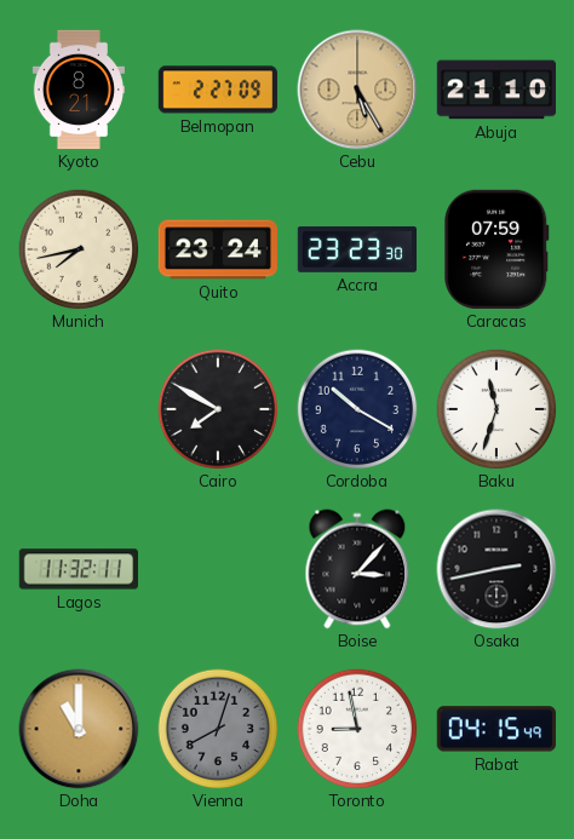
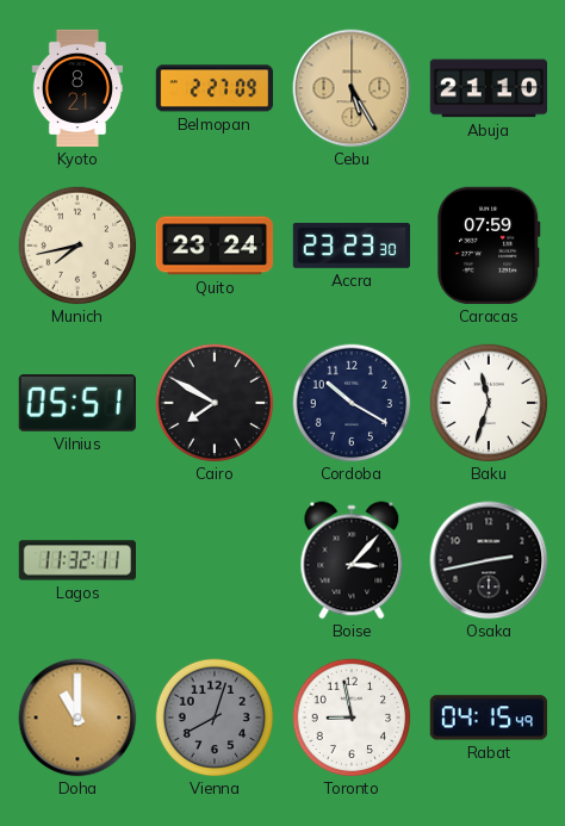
Vilnius: none -> 05:51
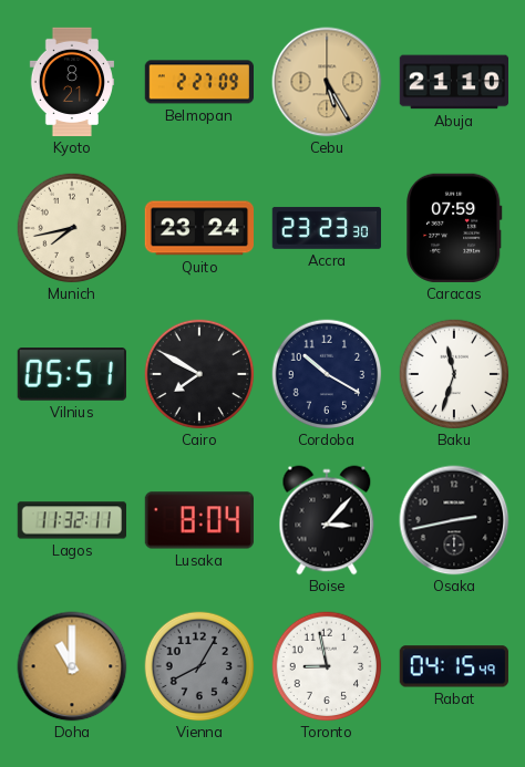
Lusaka: none -> 8:04
Vienna: 8:03 -> 8:05
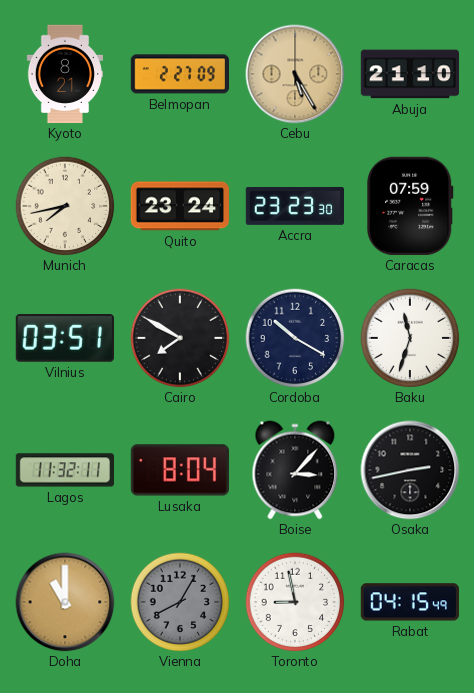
Vilnius: 05:51 -> 03:51
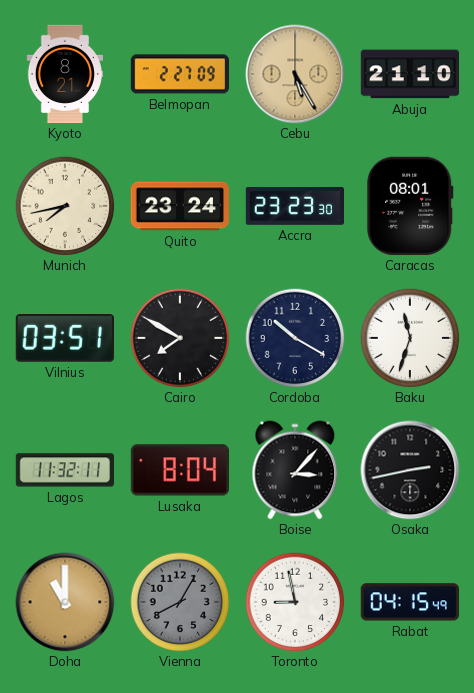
Caracas: 07:59 -> 08:01
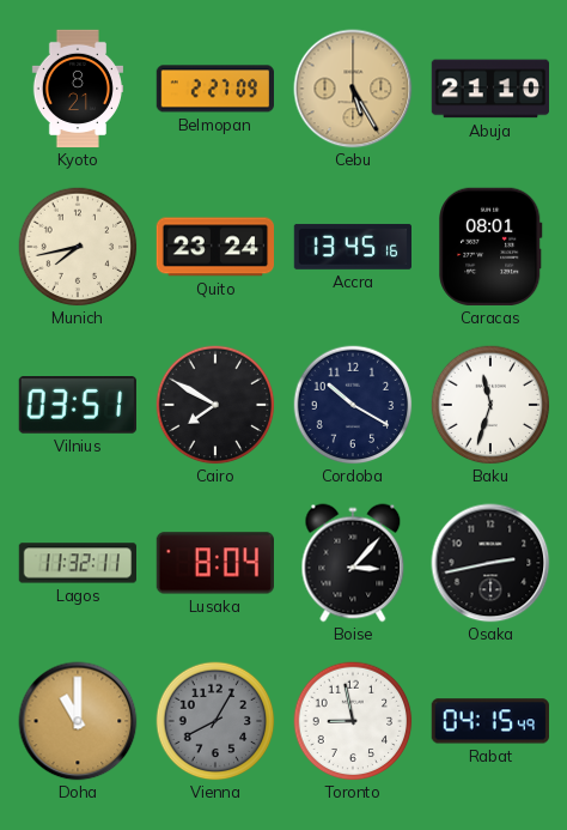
Accra: 23:23 -> 13:45
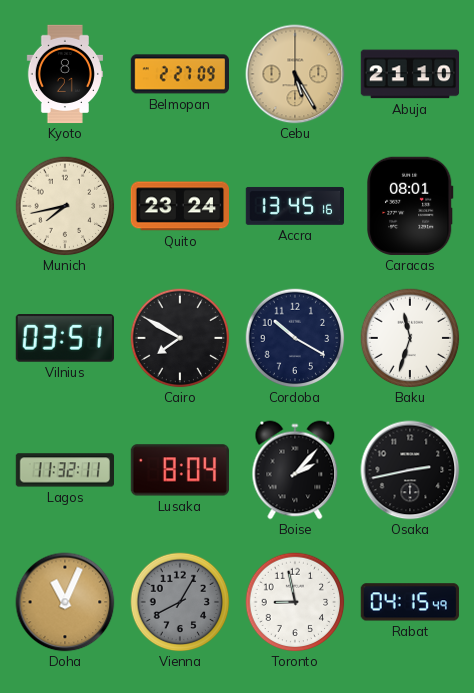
Boise: 3:07 -> 2:07
Doha: 11:00 -> 11:04
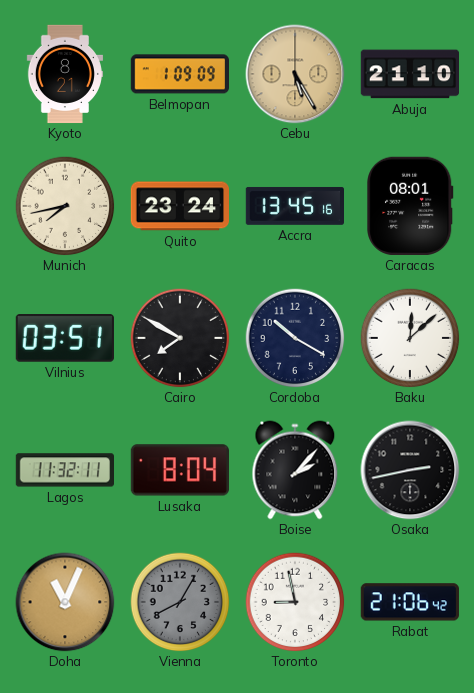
Belmopan: 2:27 -> 1:09
Baku: 11:33 -> 12:08
Rabat: 04:15 -> 21:06
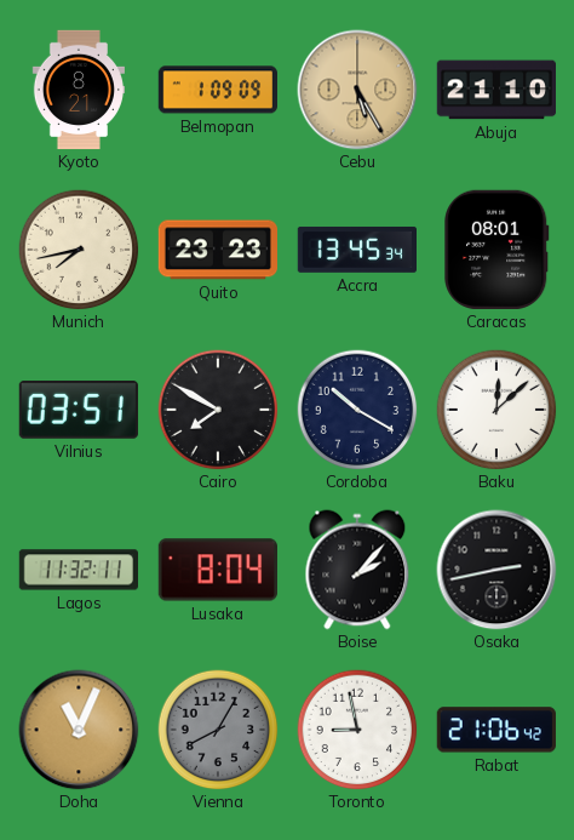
Quito: 23:24 -> 23:23
Accra: 13:45:16 -> 13:45:34
